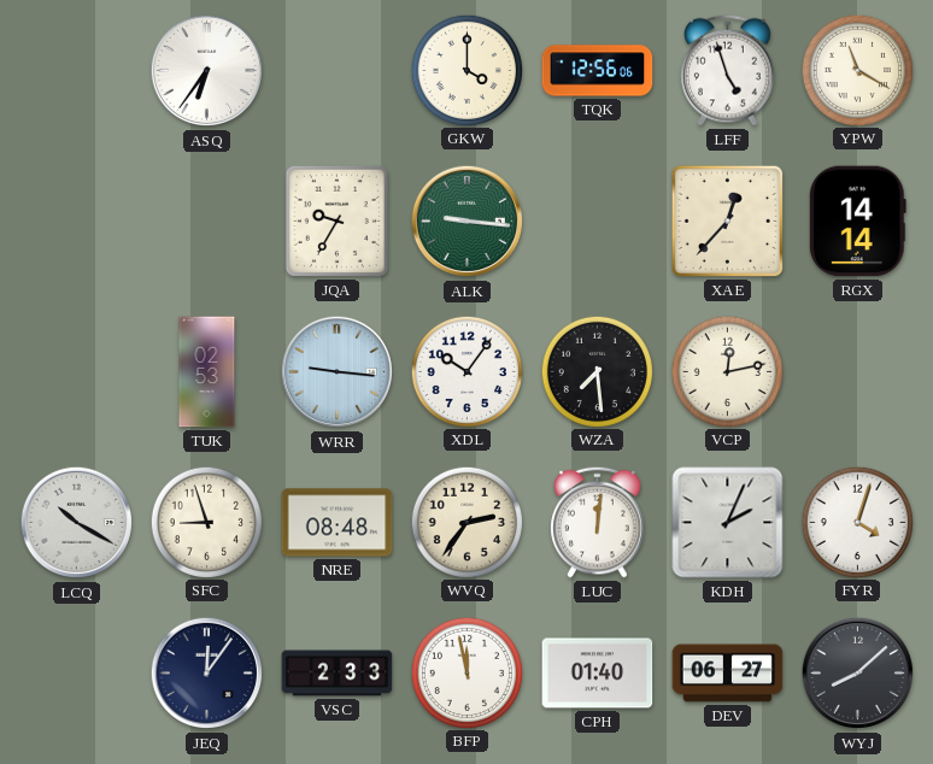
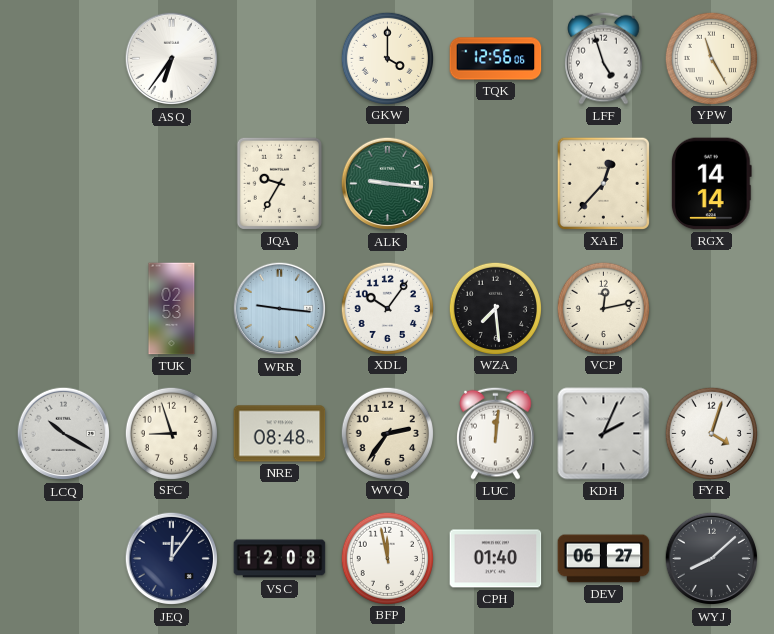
YPW: 11:20 -> 11:25
VSC: 2:33 -> 12:08
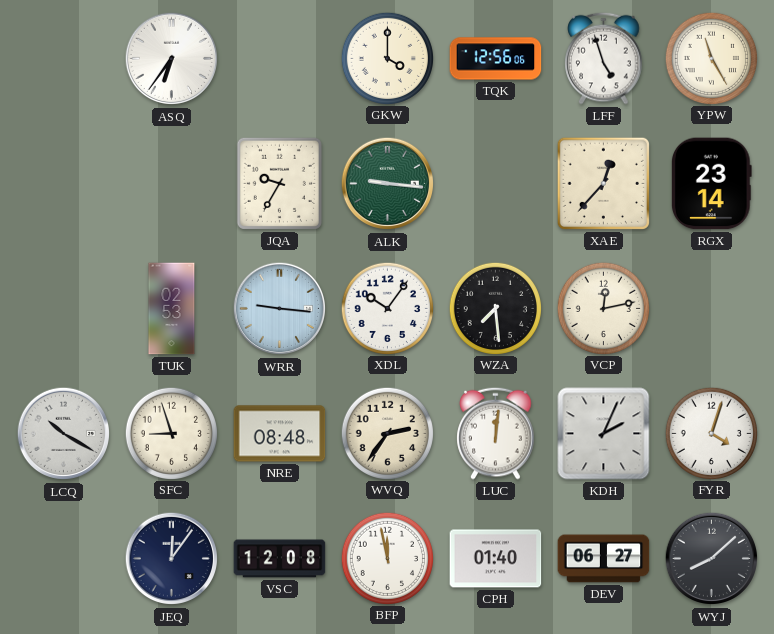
RGX: 14:14 -> 23:14
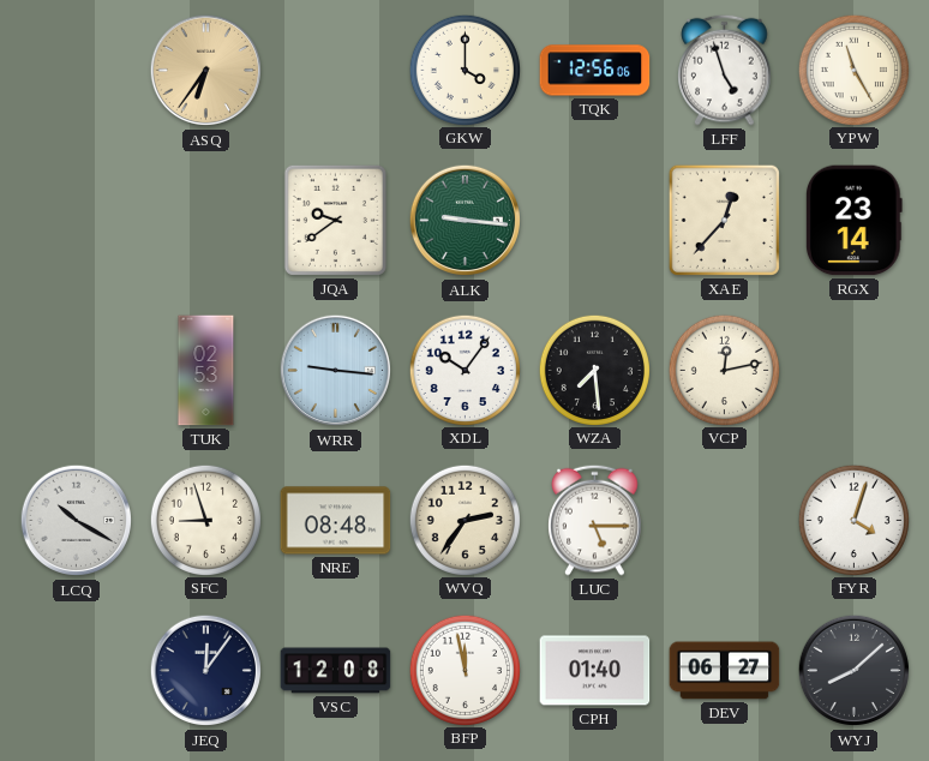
ASQ dial: white -> champagne
JQA: 9:35 -> 9:39
LUC: 12:01 -> 5:15
KDH: 2:04 -> none
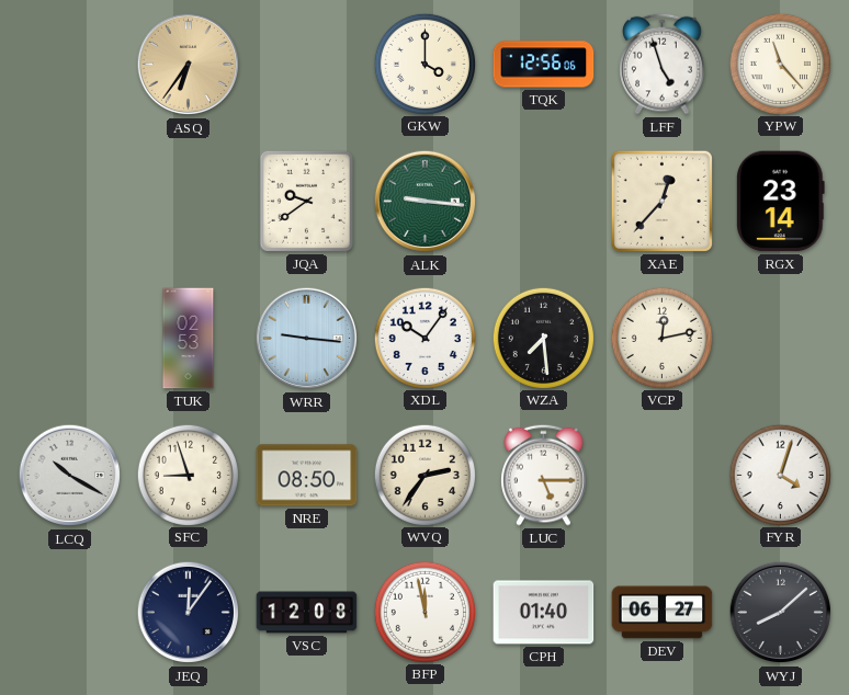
YPW: 11:25 -> 11:23
NRE: 08:48 -> 08:50
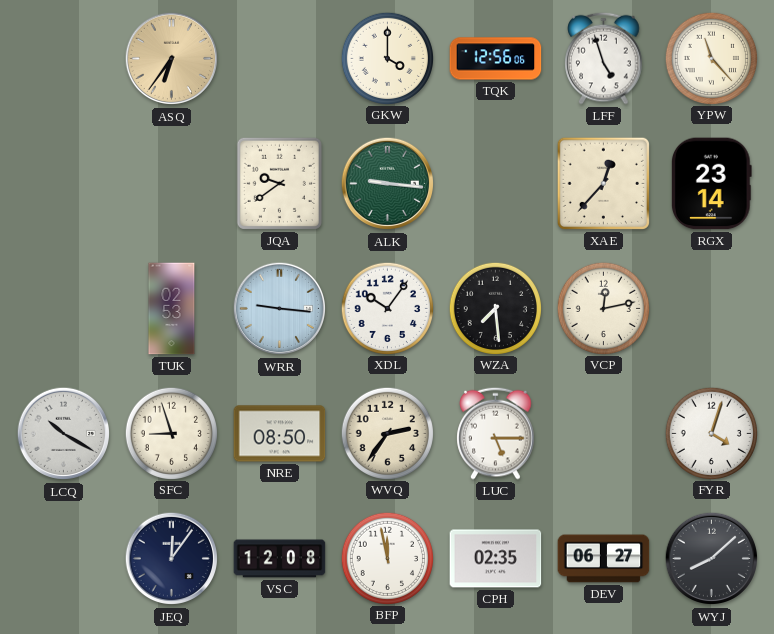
CPH: 01:40 -> 02:35
